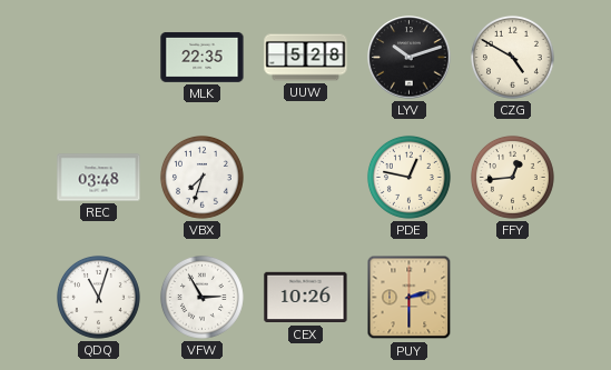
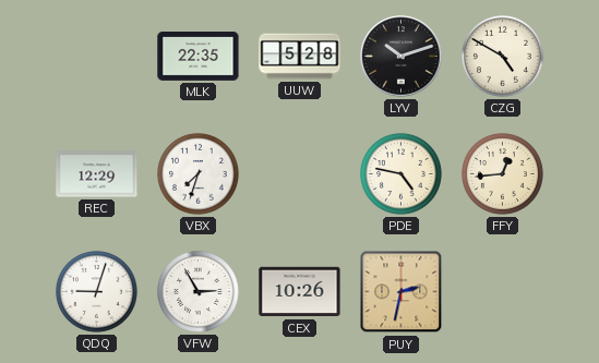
REC: 03:48 -> 12:29
PDE: 12:47 -> 4:47
QDQ: 11:03 -> 9:03
PUY: 2:30 -> 2:32
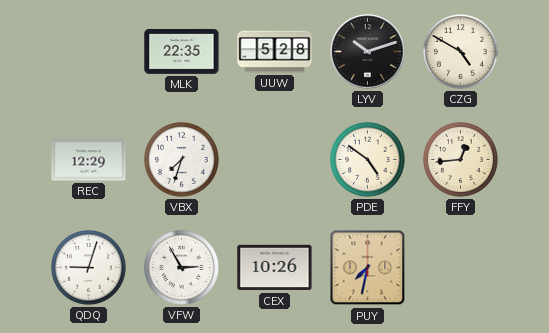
PDE: 4:47 -> 4:51
PUY: 2:32 -> 7:32
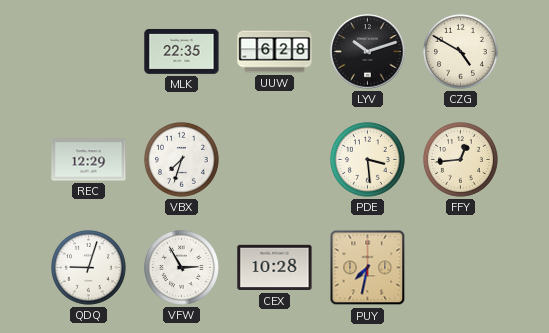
UUW: 5:28 -> 6:28
PDE: 4:51 -> 3:29
CEX: 10:26 -> 10:28
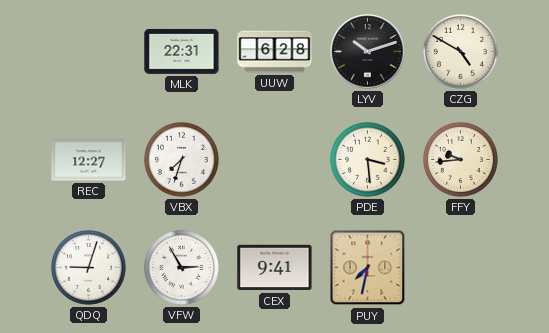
MLK: 22:35 -> 22:31
REC: 12:29 -> 12:27
FFY: 12:44 -> 9:44
CEX: 10:28 -> 9:41
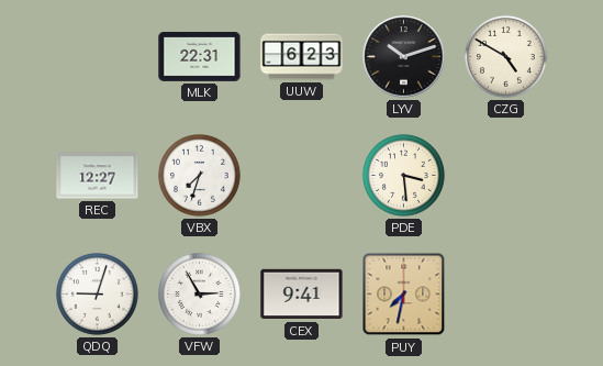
UUW: 6:28 -> 6:23
FFY: 9:44 -> none
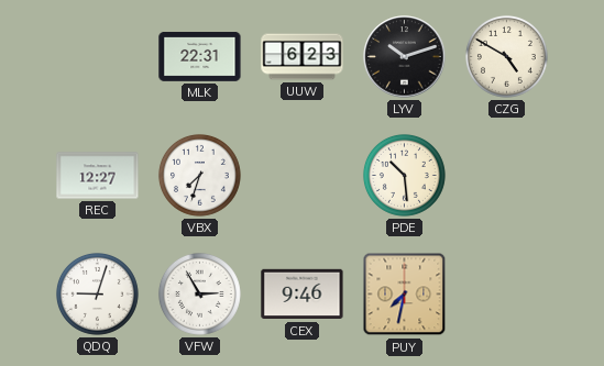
PDE: 3:29 -> 10:29
CEX: 9:41 -> 9:46
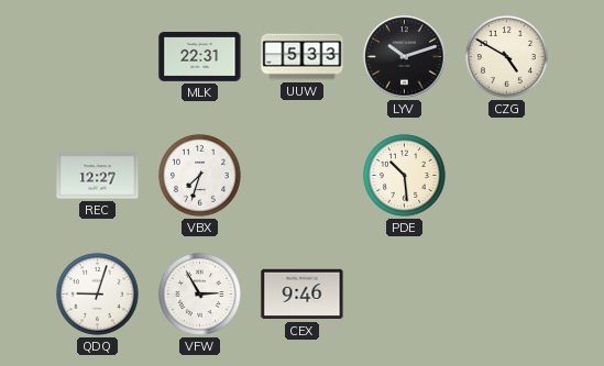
UUW: 6:23 -> 5:33
PUY: 7:32 -> none
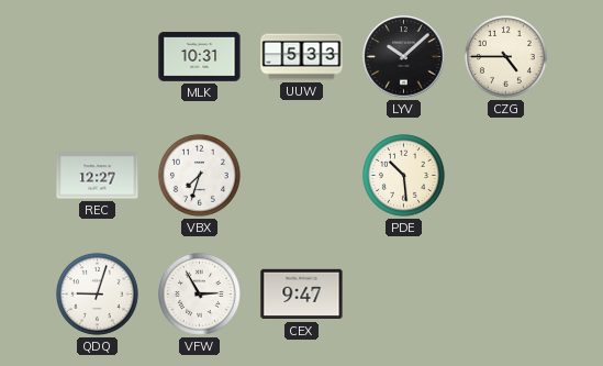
MLK: 22:31 -> 10:31
LYV: 10:12 -> 10:08
CZG: 4:50 -> 4:45
CEX: 9:46 -> 9:47
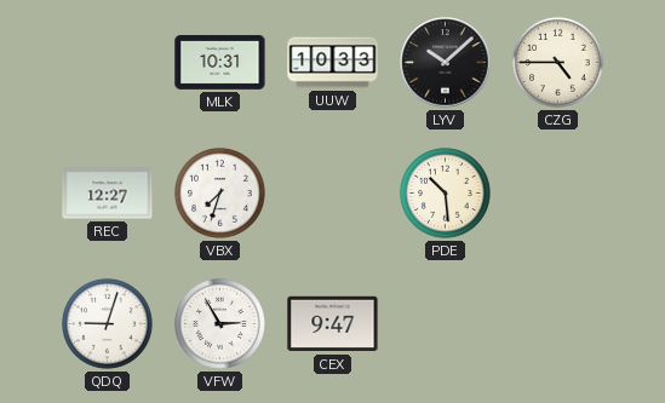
UUW: 5:33 -> 10:33
